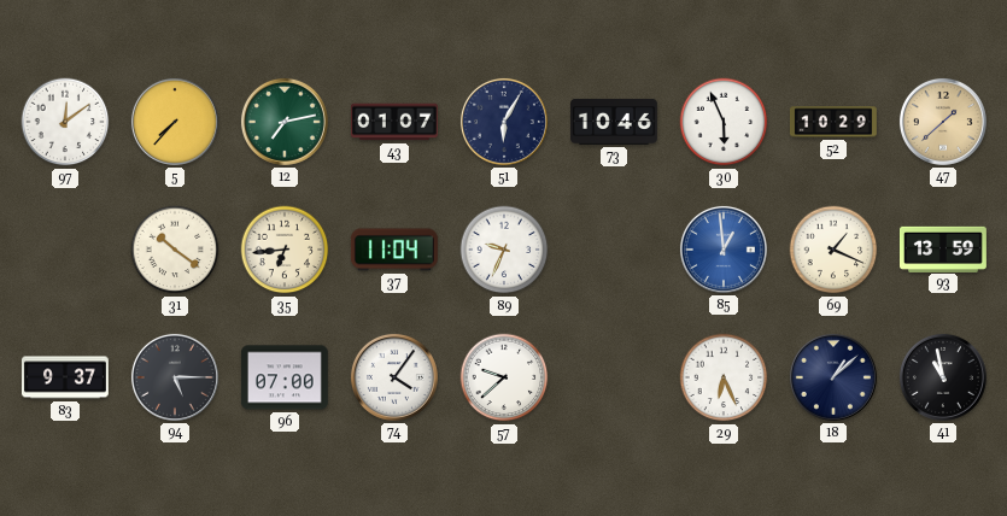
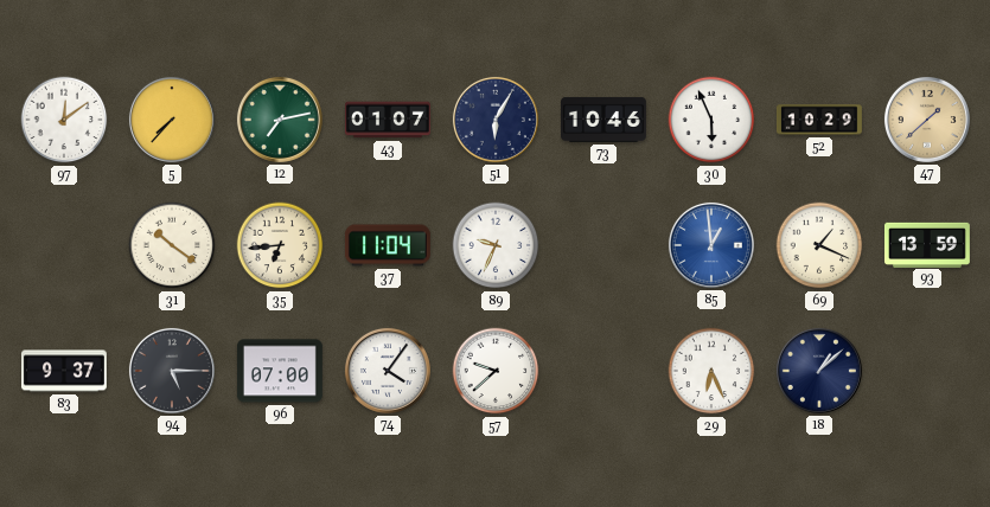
41: 10:58 -> none
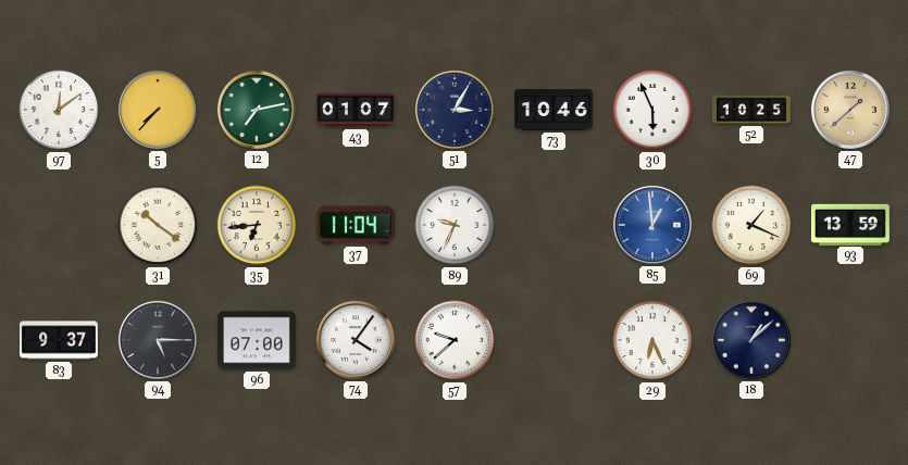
51: 6:05 -> 3:05
52: 10:29 -> 10:25
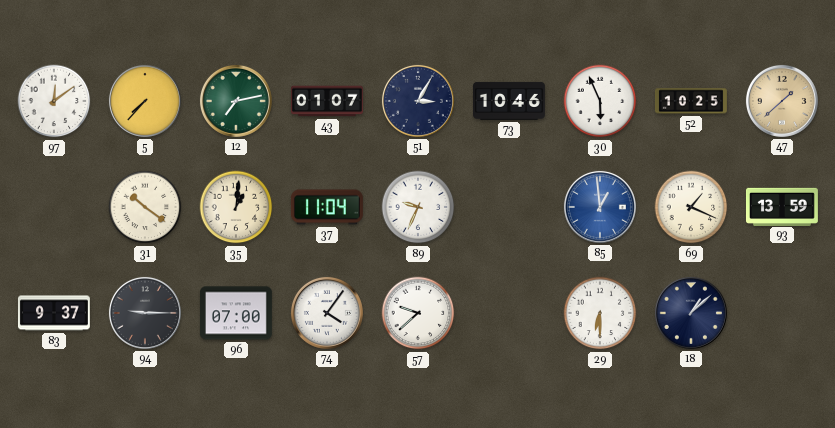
35: 6:44 -> 1:01
94: 5:15 -> 9:15
29: 6:26 -> 6:30
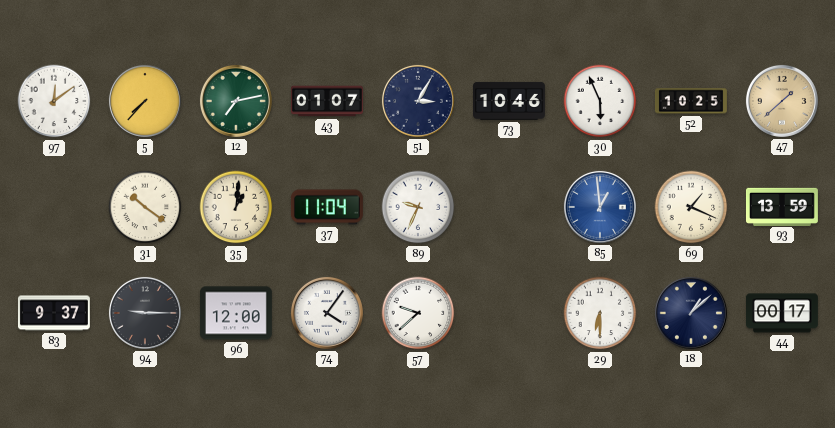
96: 07:00 -> 12:00
44: none -> 00:17
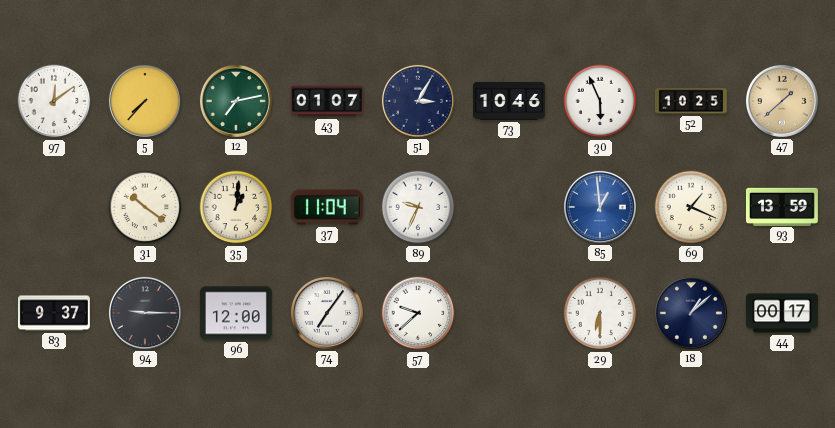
74: 4:06 -> 7:06
